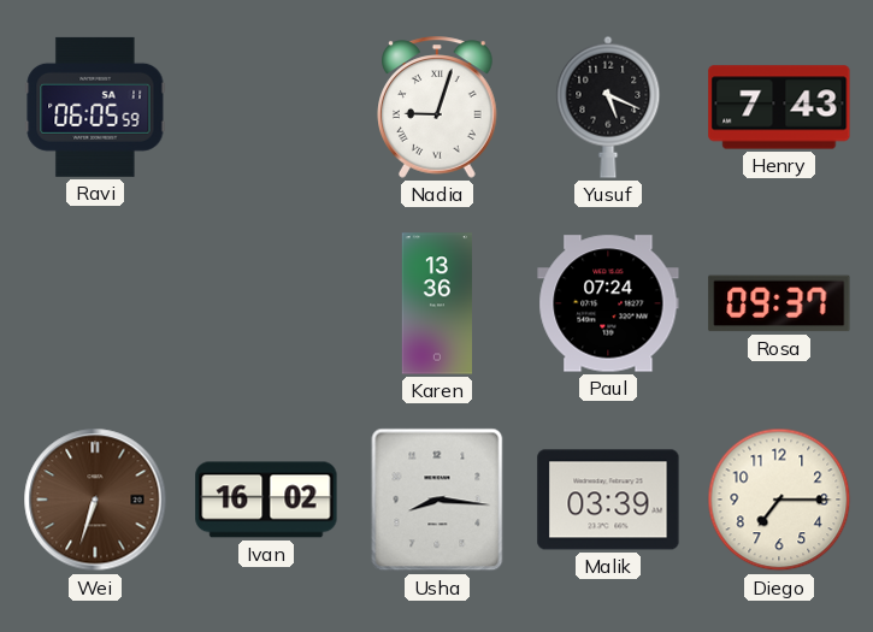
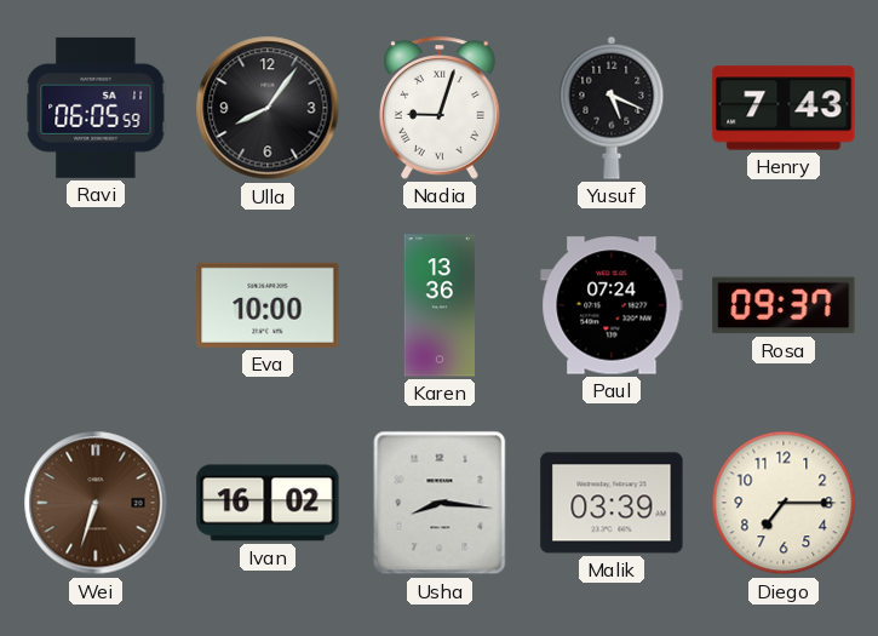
Ulla: none -> 8:06
Eva: none -> 10:00
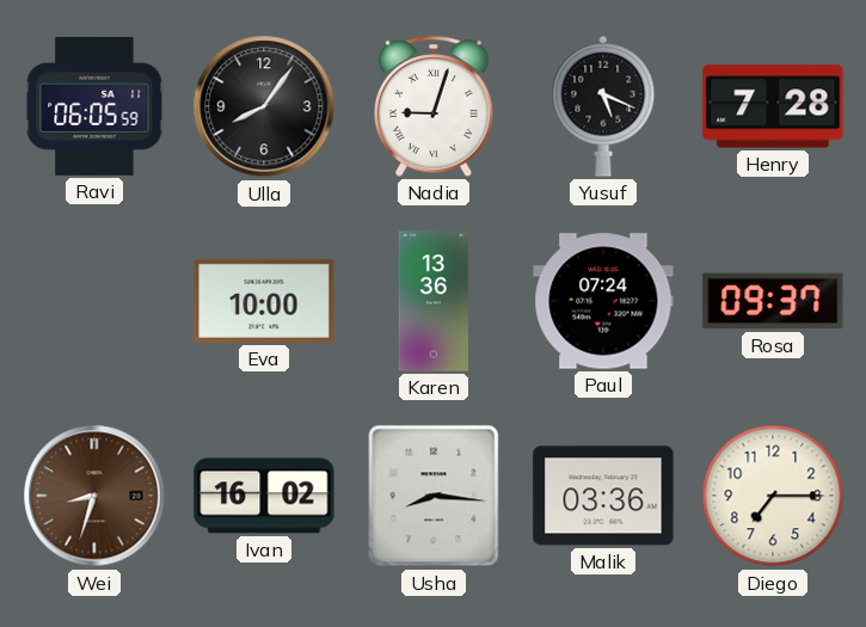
Henry: 7:43 -> 7:28
Wei: 6:33 -> 8:33
Malik: 03:39 -> 03:36
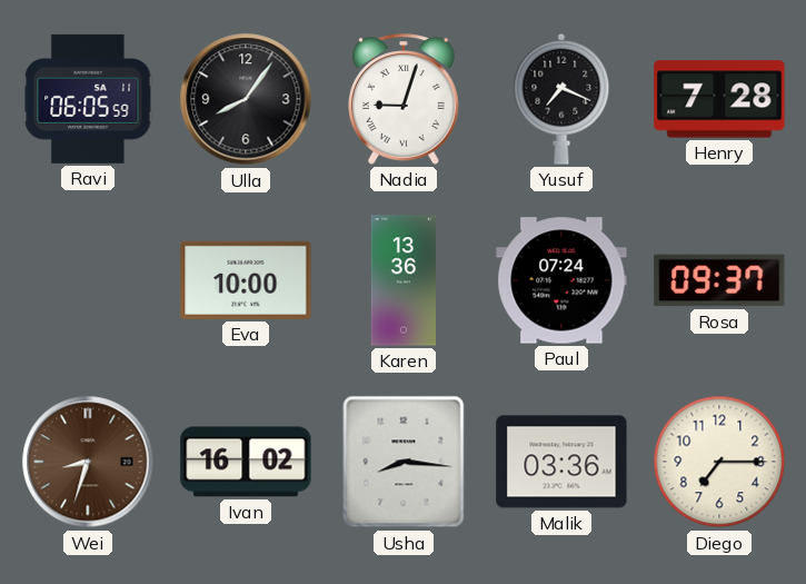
Yusuf: 5:19 -> 7:19
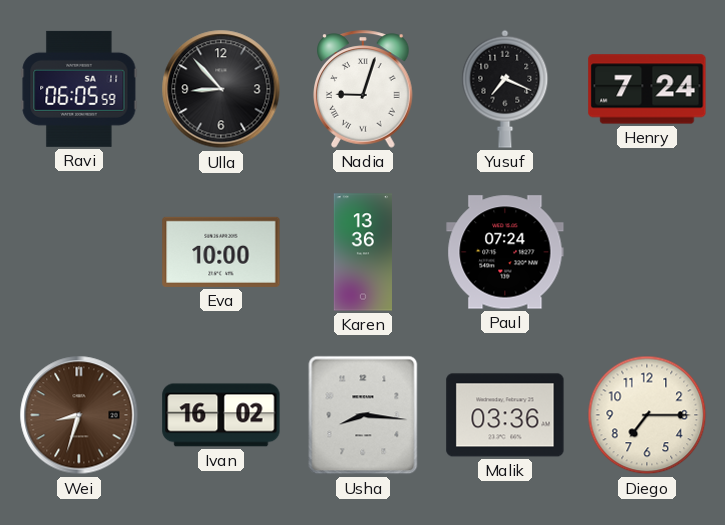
Ulla: 8:06 -> 8:53
Henry: 7:28 -> 7:24
Rosa: 09:37 -> none
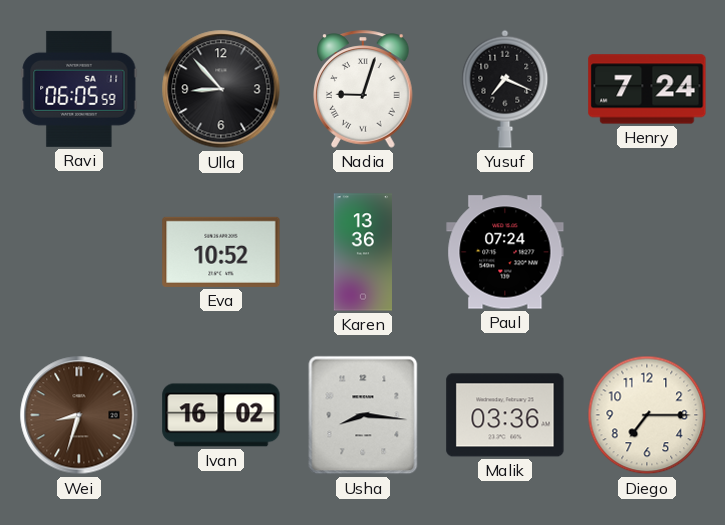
Eva: 10:00 -> 10:52
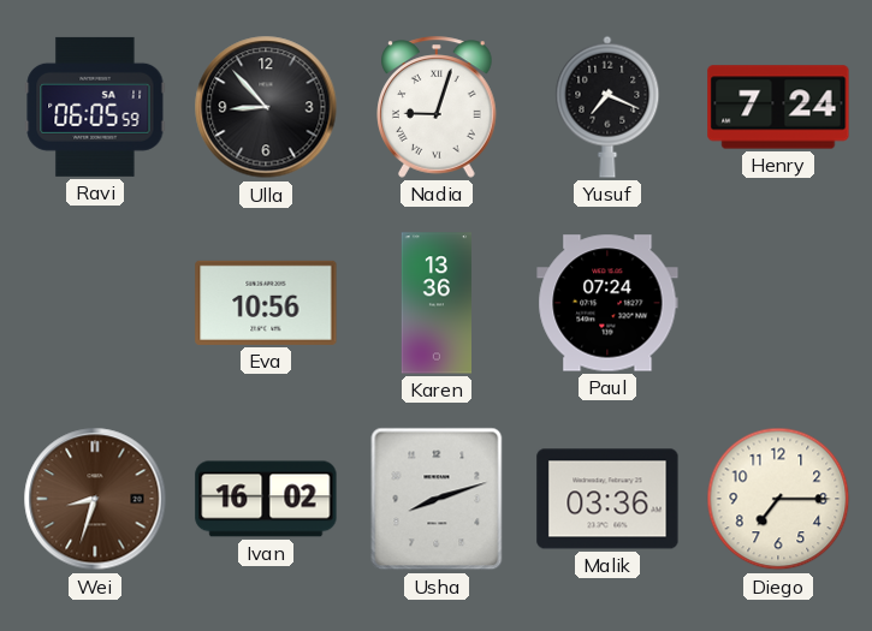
Eva: 10:52 -> 10:56
Usha: 8:16 -> 8:12
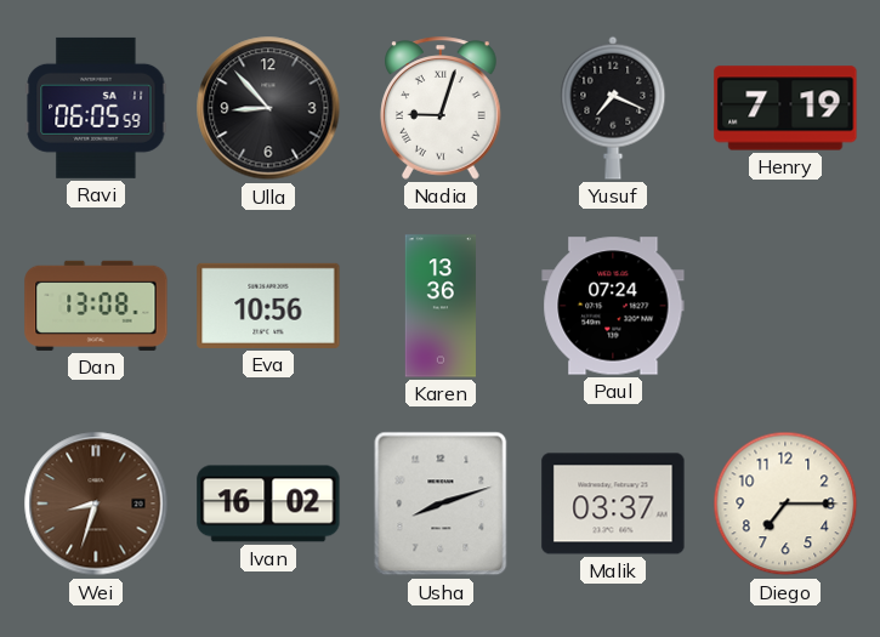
Henry: 7:24 -> 7:19
Dan: none -> 13:08
Malik: 03:36 -> 03:37
